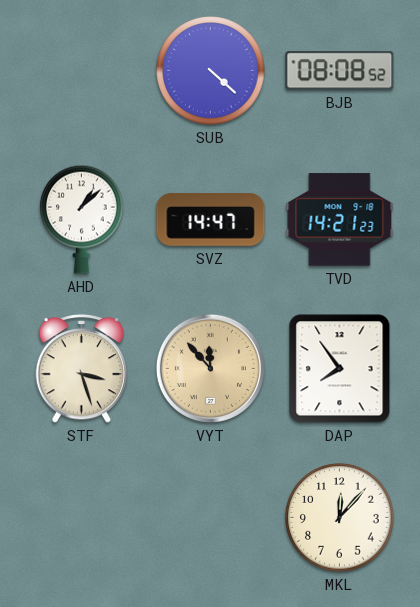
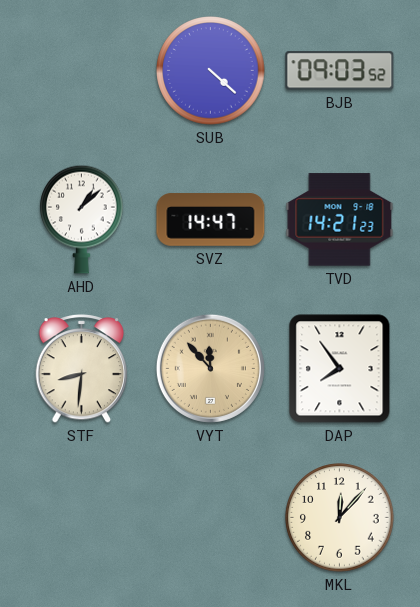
BJB: 08:08 -> 09:03
STF: 3:27 -> 8:31
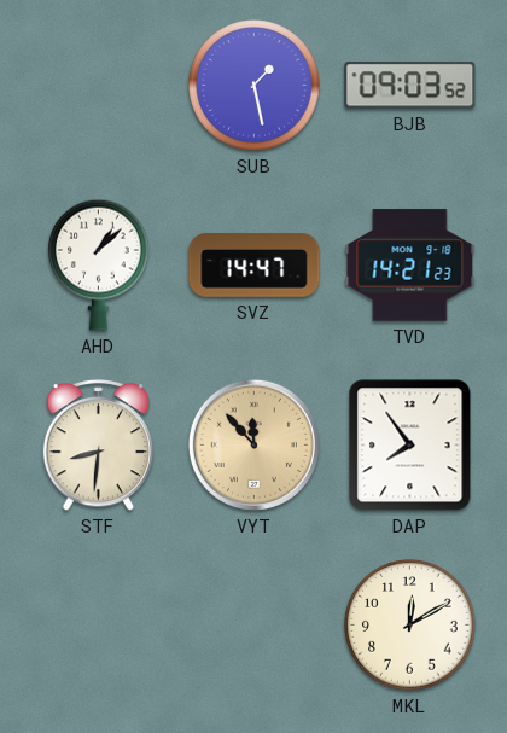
SUB: 4:22 -> 1:28
MKL: 12:07 -> 12:10
